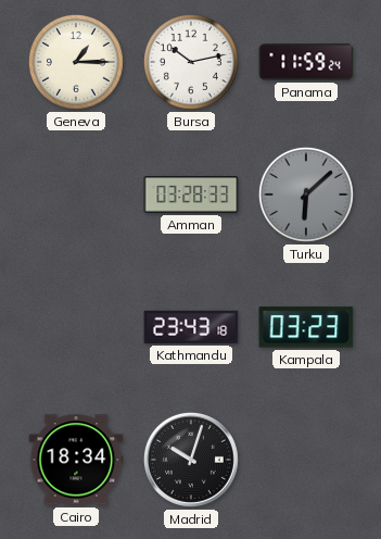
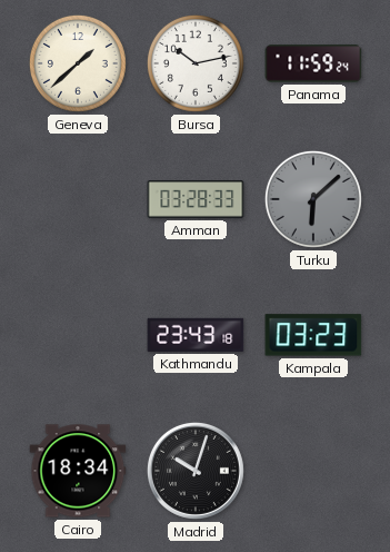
Geneva: 1:15 -> 1:38
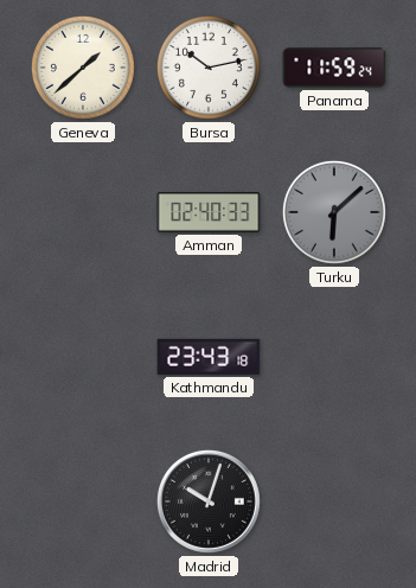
Amman: 03:28 -> 02:40
Kampala: 03:23 -> none
Cairo: 18:34 -> none
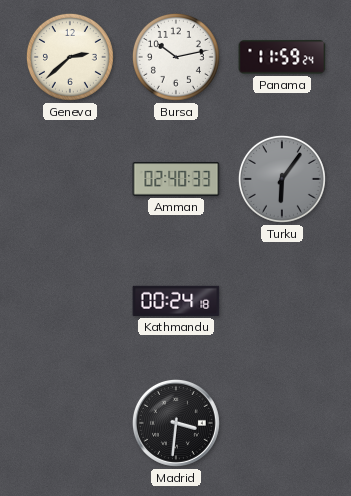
Geneva: 1:38 -> 2:38
Turku: 6:08 -> 6:06
Kathmandu: 23:43 -> 00:24
Madrid: 10:03 -> 3:31
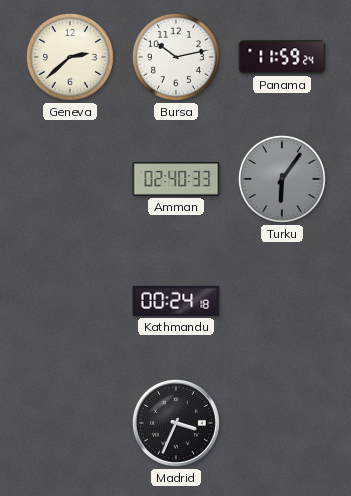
Madrid: 3:31 -> 3:34
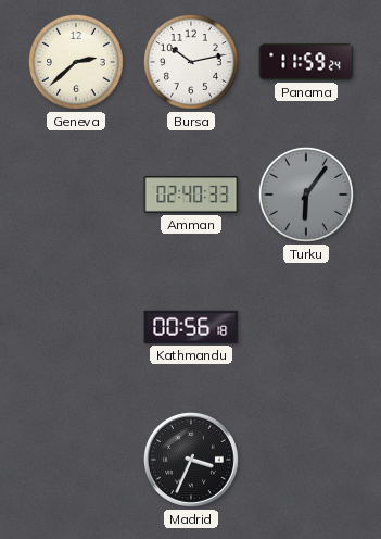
Kathmandu: 00:24 -> 00:56
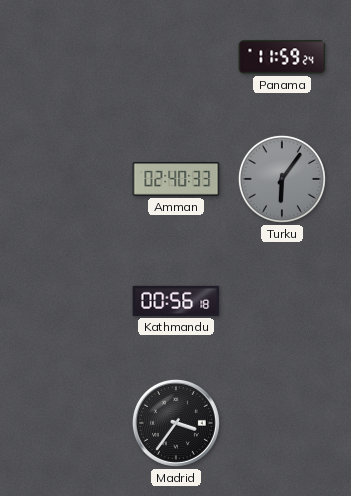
Geneva: 2:38 -> none
Bursa: 10:13 -> none
Madrid: 3:34 -> 3:36
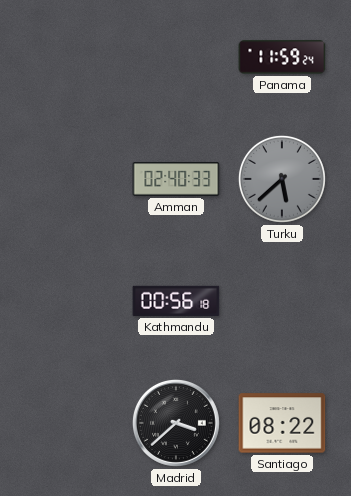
Turku: 6:06 -> 5:38
Madrid: 3:36 -> 3:38
Santiago: none -> 08:22
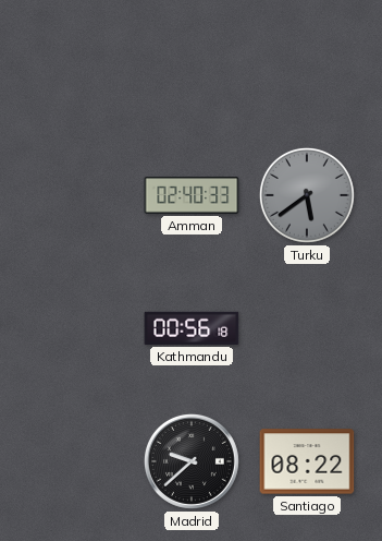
Panama: 11:59 -> none
Turku: 5:38 -> 5:39
Madrid: 3:38 -> 9:38
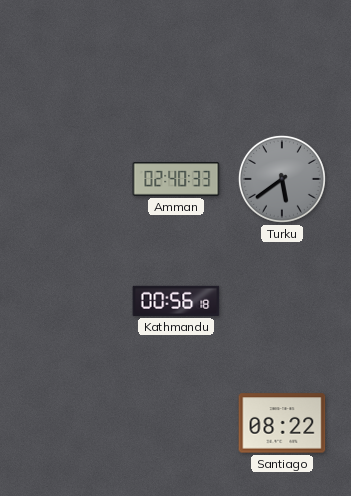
Madrid: 9:38 -> none
